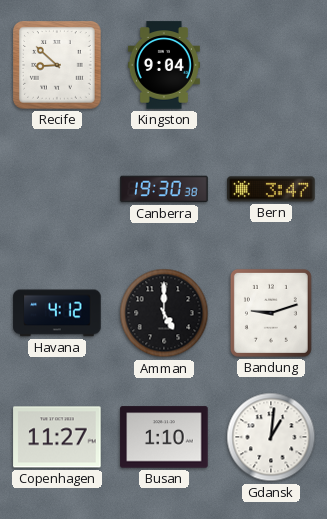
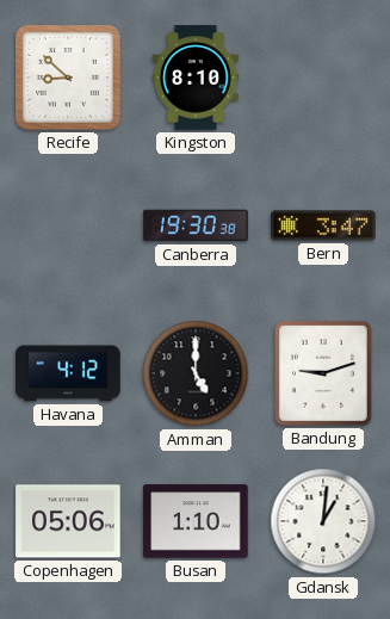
Kingston: 9:04 -> 8:10
Copenhagen: 11:27 -> 05:06
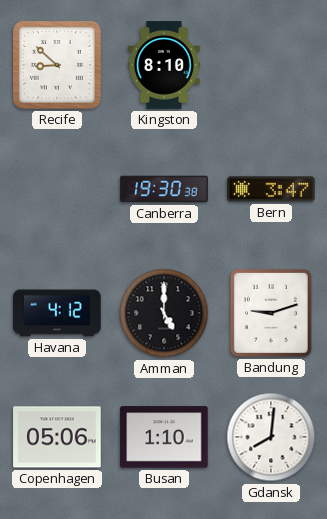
Gdansk: 1:01 -> 8:01
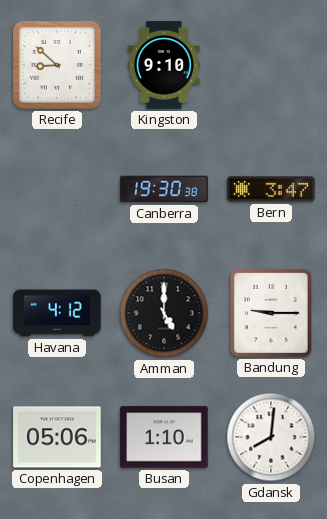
Kingston: 8:10 -> 9:10
Bandung: 9:12 -> 9:15
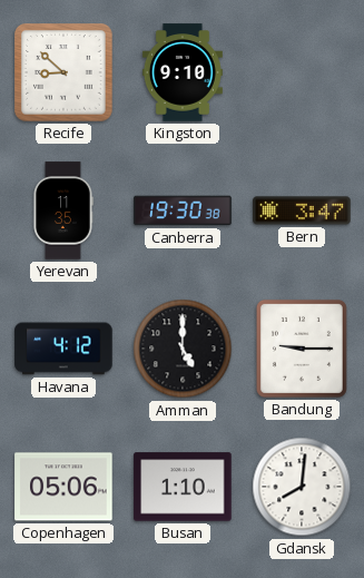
Yerevan: none -> 11:35
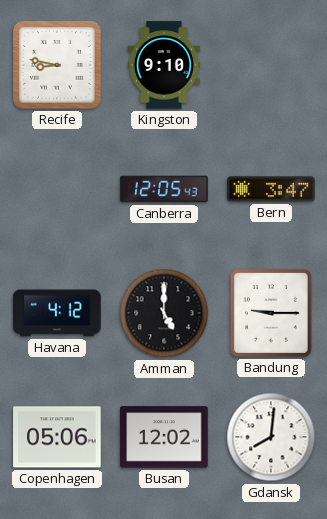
Recife: 8:52 -> 8:47
Yerevan: 11:35 -> none
Canberra: 19:30 -> 12:05
Busan: 1:10 -> 12:02
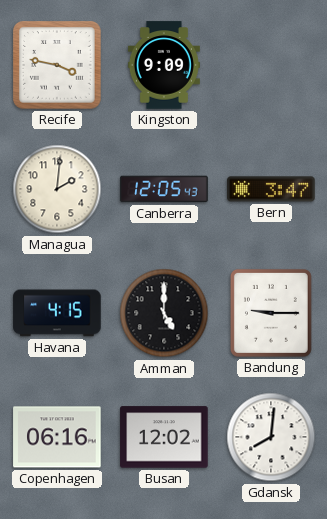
Recife: 8:47 -> 3:47
Kingston: 9:10 -> 9:09
Managua: none -> 2:01
Havana: 4:12 -> 4:15
Copenhagen: 05:06 -> 06:16
